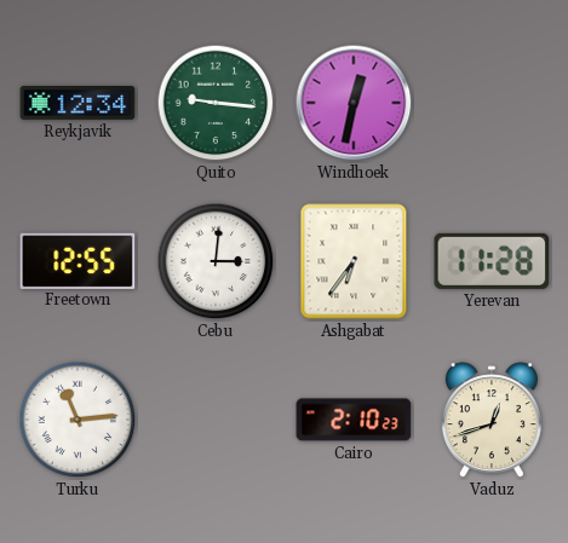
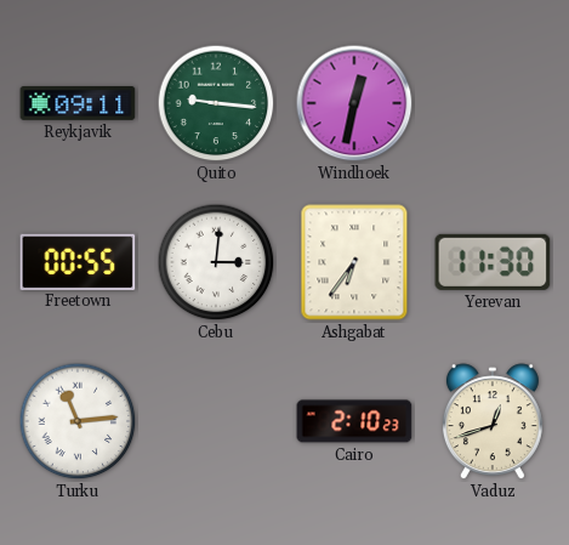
Reykjavik: 12:34 -> 09:11
Freetown: 12:55 -> 00:55
Yerevan: 11:28 -> 11:30
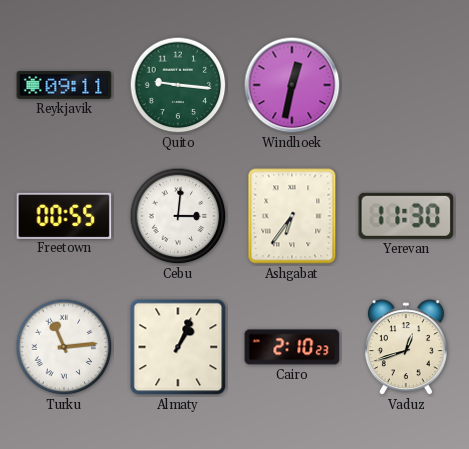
Almaty: none -> 1:04
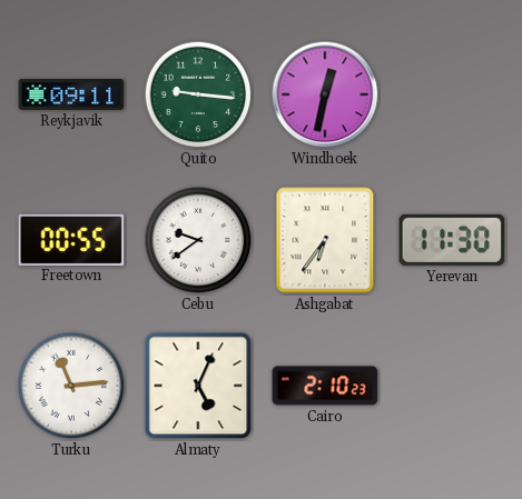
Cebu: 3:01 -> 9:39
Almaty: 1:04 -> 5:04
Vaduz: 12:42 -> none
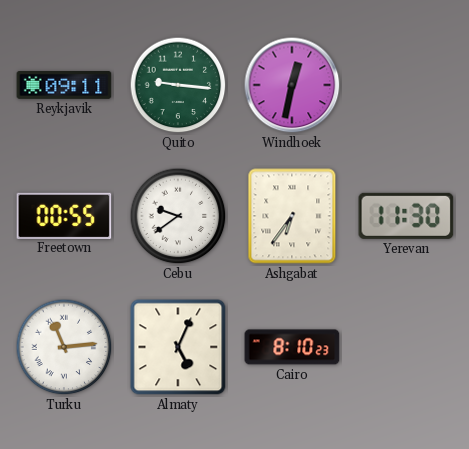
Cairo: 2:10 -> 8:10
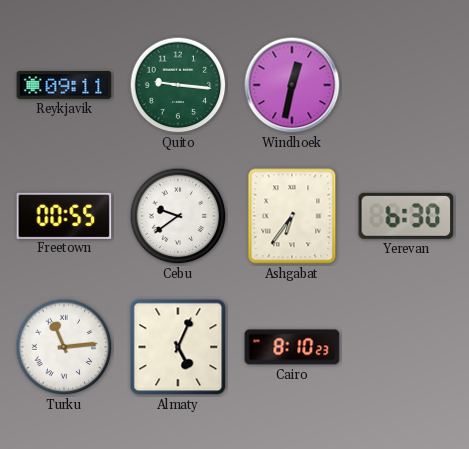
Yerevan: 11:30 -> 6:30
